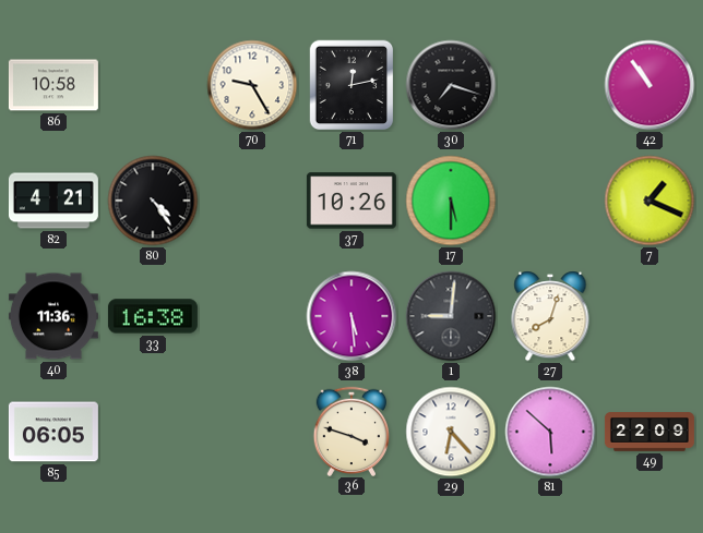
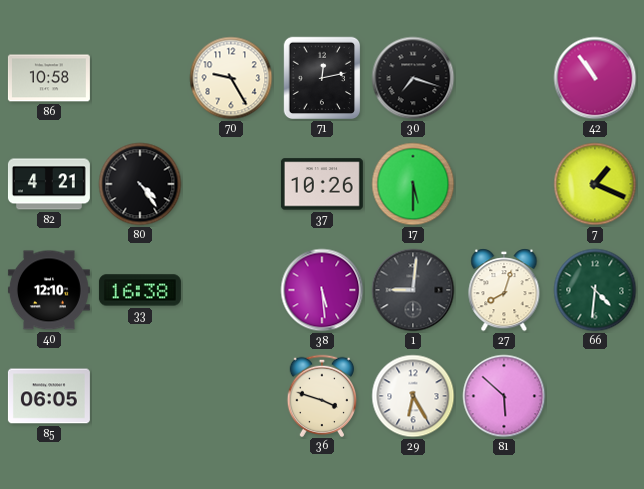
40: 11:36 -> 12:10
66: none -> 4:31
29: 6:23 -> 6:25
49: 22:09 -> none
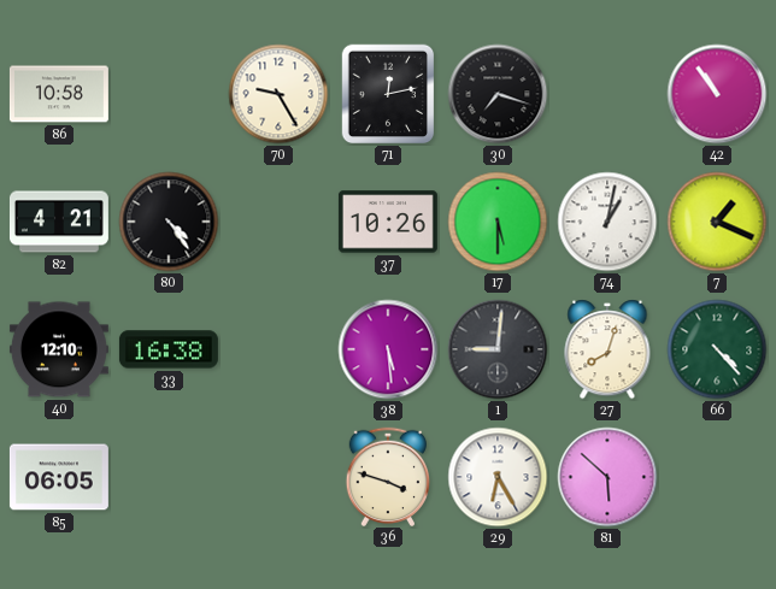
74: none -> 1:02
66: 4:31 -> 4:23
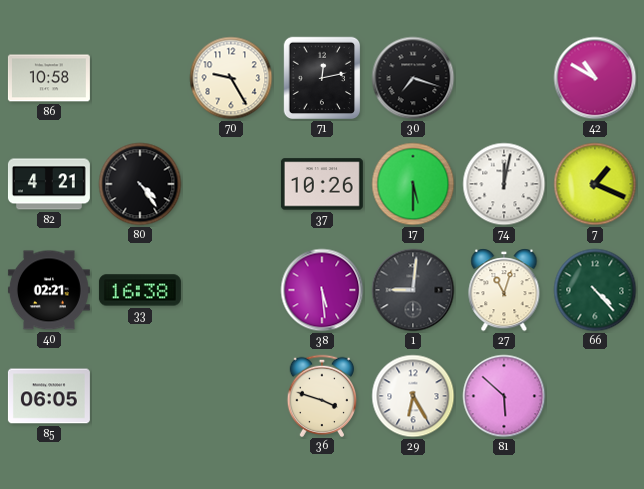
42: 10:54 -> 10:50
74: 1:02 -> 12:02
40: 12:10 -> 02:21
27: 8:03 -> 11:03
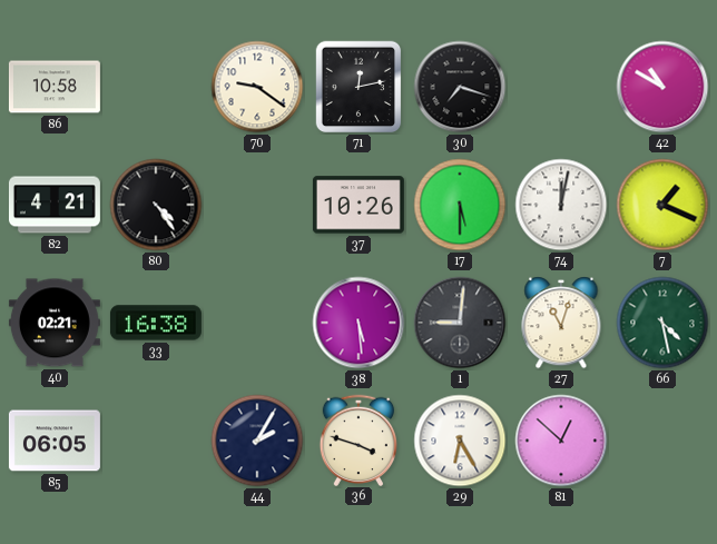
70: 9:25 -> 9:21
66: 4:23 -> 4:28
44: none -> 2:05
81: 5:52 -> 12:52
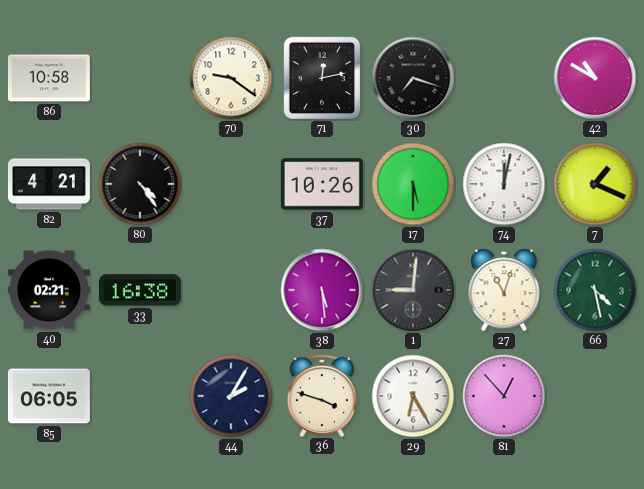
81: 12:52 -> 12:53
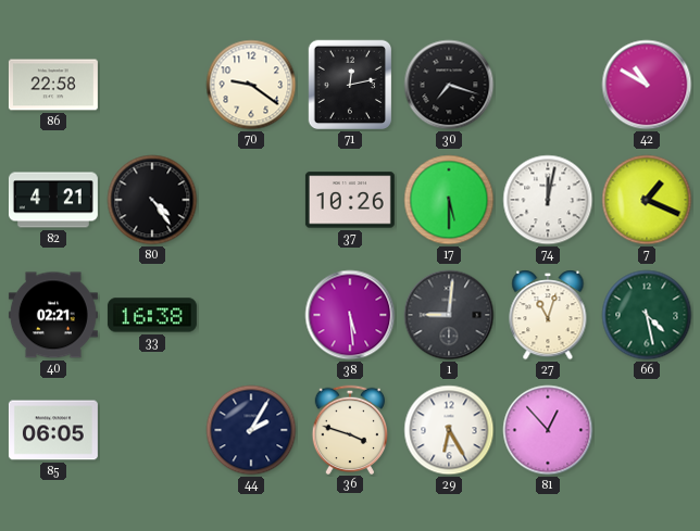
86: 10:58 -> 22:58
